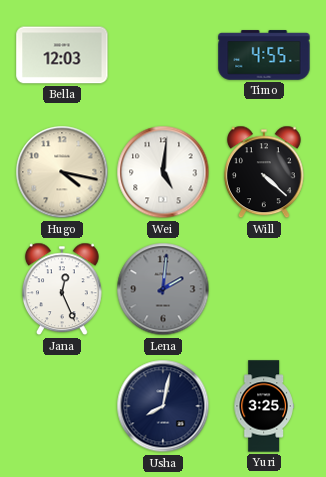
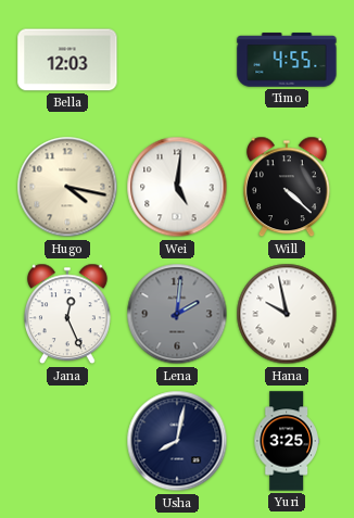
Hana: none -> 9:58
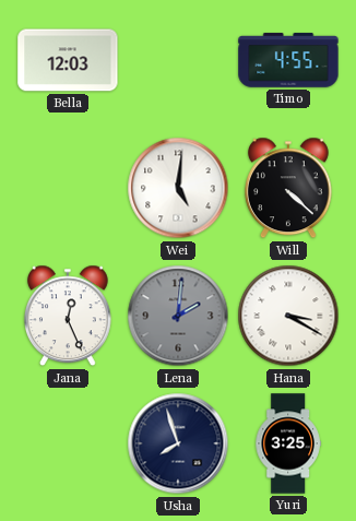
Hugo: 4:17 -> none
Hana: 9:58 -> 3:20
Usha: 8:02 -> 7:57
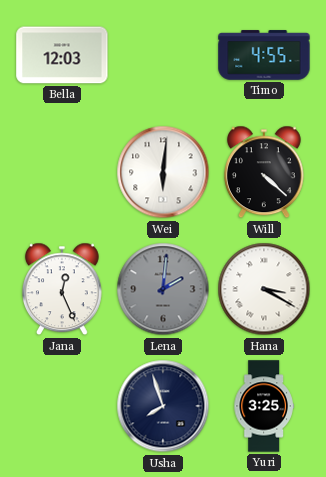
Wei: 5:01 -> 6:01
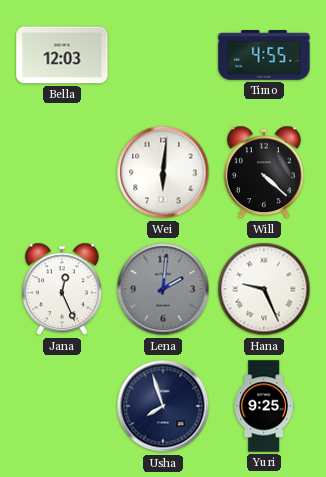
Hana: 3:20 -> 9:26
Yuri: 3:25 -> 9:25
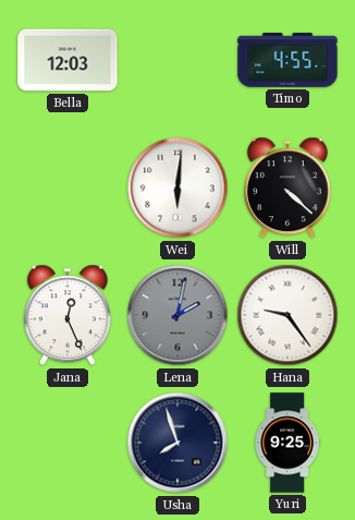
Lena: 2:01 -> 2:02
Hana: 9:26 -> 9:24
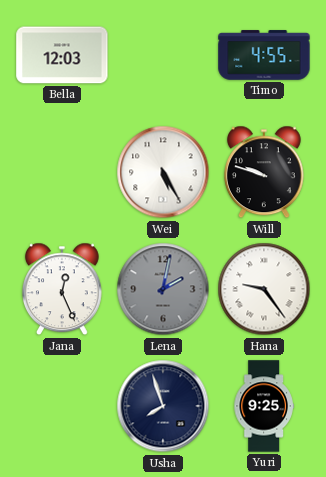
Wei: 6:01 -> 5:25
Will: 4:22 -> 9:48
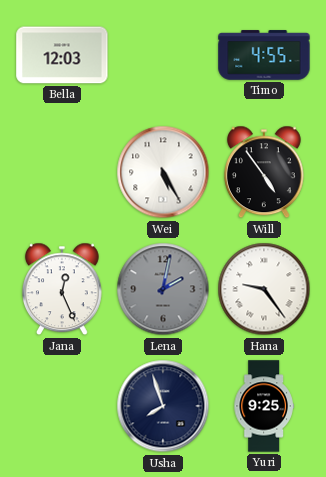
Will: 9:48 -> 4:54
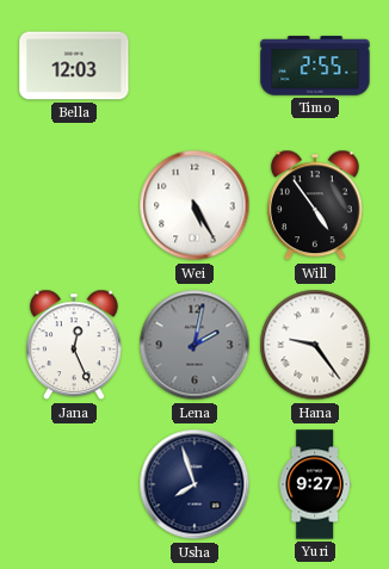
Timo: 4:55 -> 2:55
Yuri: 9:25 -> 9:27
